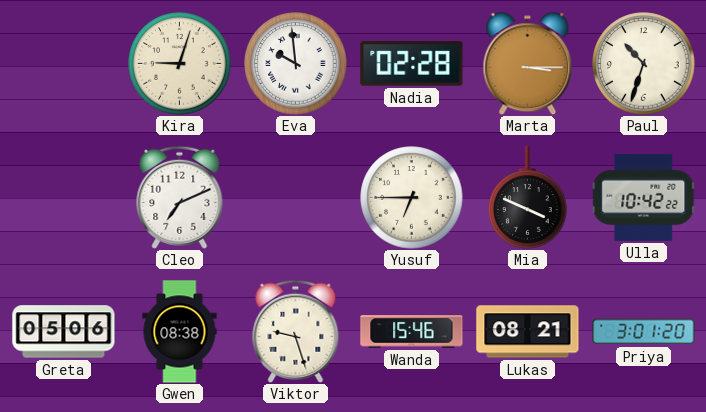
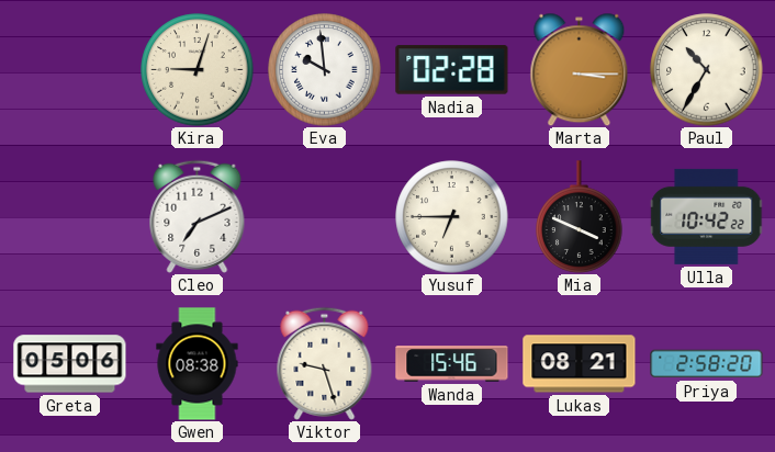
Paul: 10:33 -> 10:35
Priya: 3:01 -> 2:58
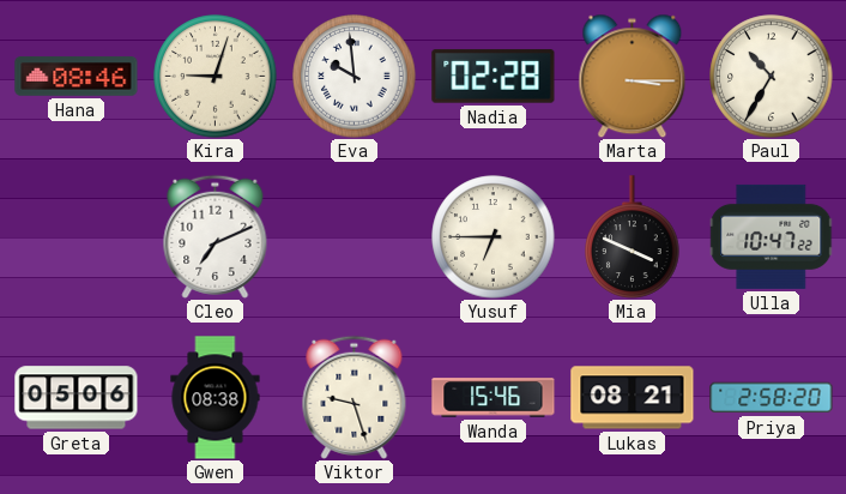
Hana: none -> 08:46
Ulla: 10:42 -> 10:47
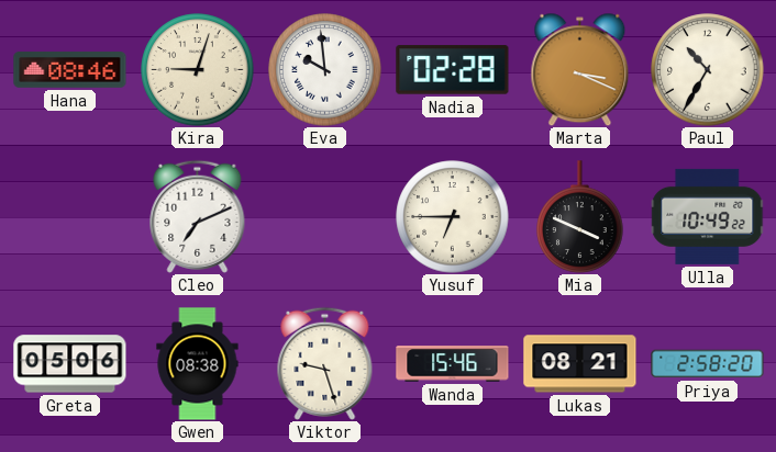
Marta: 3:15 -> 3:19
Ulla: 10:47 -> 10:49
